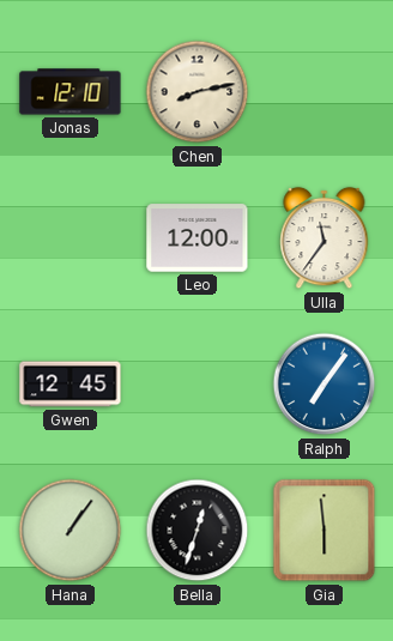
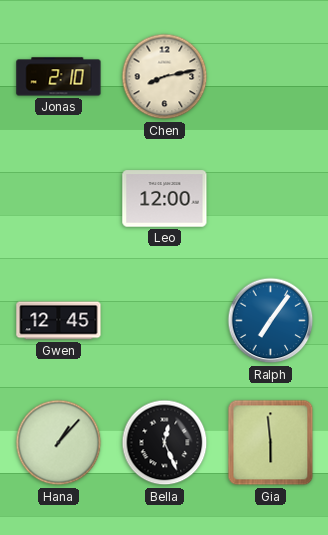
Jonas: 12:10 -> 2:10
Ulla: 11:36 -> none
Hana: 1:06 -> 1:07
Bella: 12:33 -> 12:26
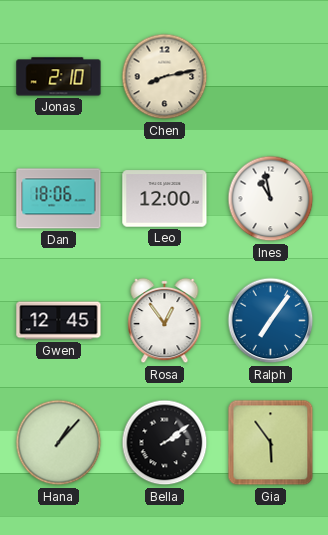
Dan: none -> 18:06
Ines: none -> 10:58
Rosa: none -> 12:54
Bella: 12:26 -> 2:09
Gia: 5:59 -> 5:54
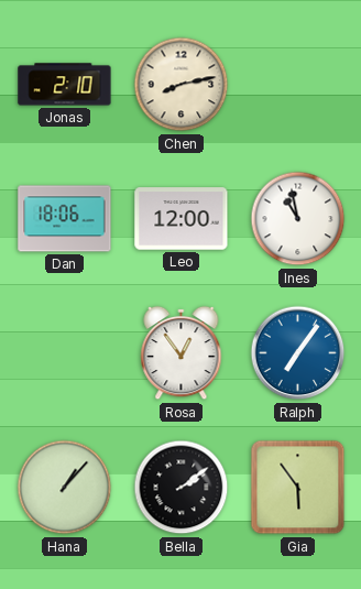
Gwen: 12:45 -> none
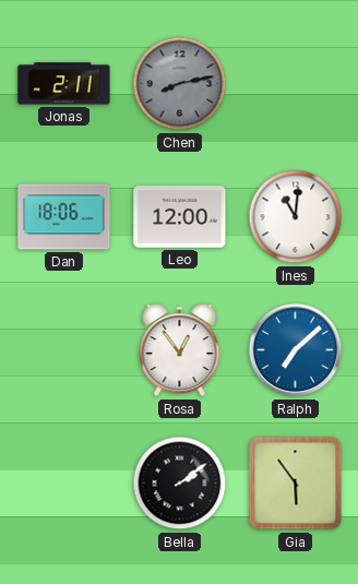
Jonas: 2:10 -> 2:11
Chen dial: cream -> grey
Ines: 10:58 -> 11:01
Ralph: 7:06 -> 7:08
Hana: 1:07 -> none
